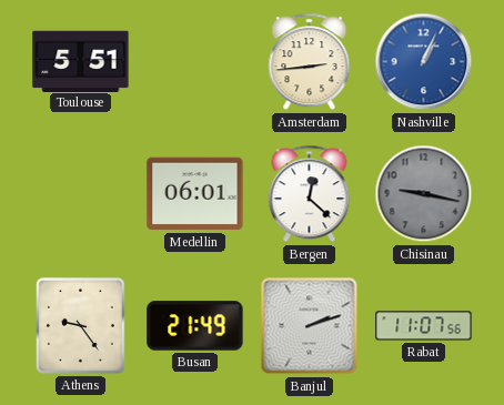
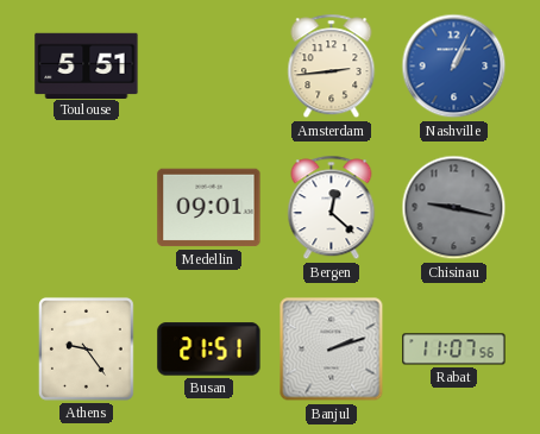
Medellin: 06:01 -> 09:01
Busan: 21:49 -> 21:51
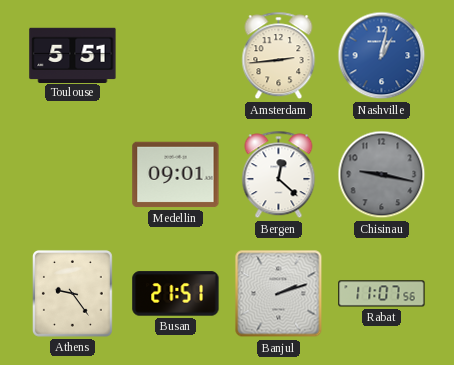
Nashville: 1:04 -> 1:02
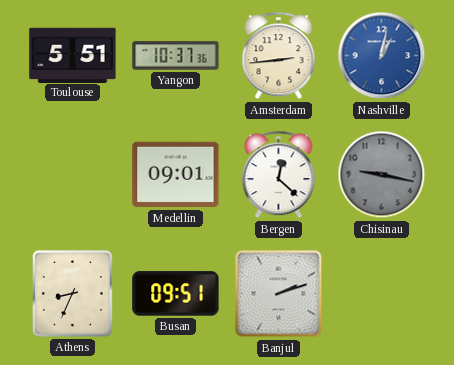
Yangon: none -> 10:37
Athens: 9:24 -> 8:34
Busan: 21:51 -> 09:51
Rabat: 11:07 -> none
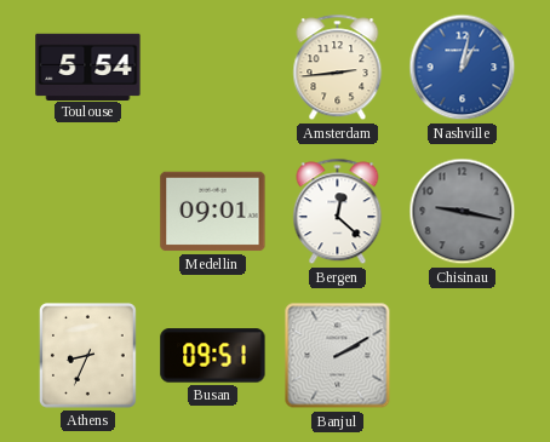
Toulouse: 5:51 -> 5:54
Yangon: 10:37 -> none
Banjul: 2:12 -> 2:10
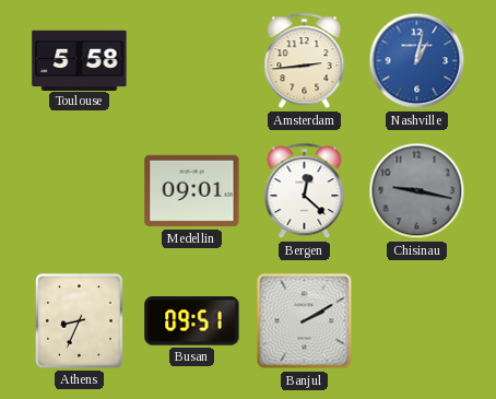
Toulouse: 5:54 -> 5:58
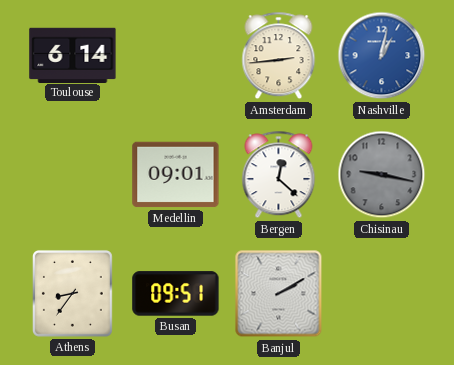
Toulouse: 5:58 -> 6:14
Athens: 8:34 -> 8:36
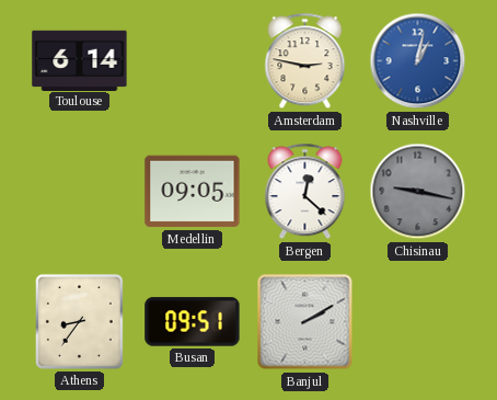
Amsterdam: 2:44 -> 2:47
Medellin: 09:01 -> 09:05
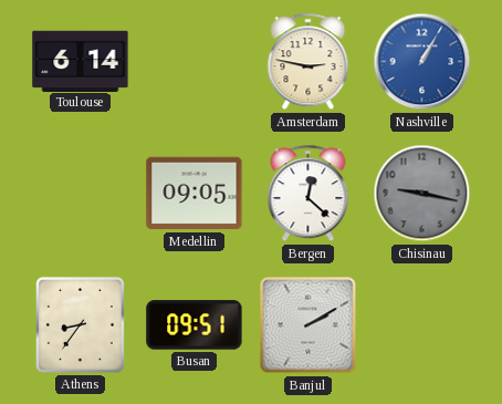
Nashville: 1:02 -> 1:05
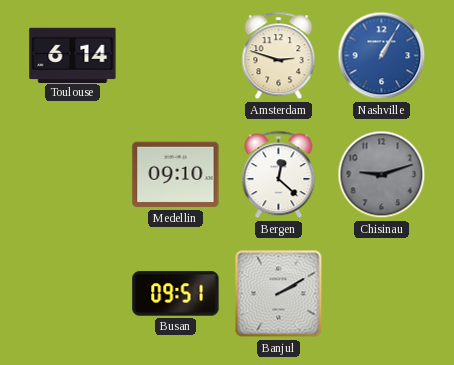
Amsterdam: 2:47 -> 2:48
Medellin: 09:05 -> 09:10
Chisinau: 9:17 -> 9:12
Athens: 8:36 -> none
